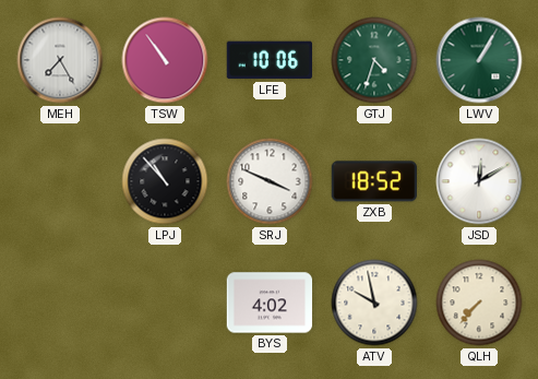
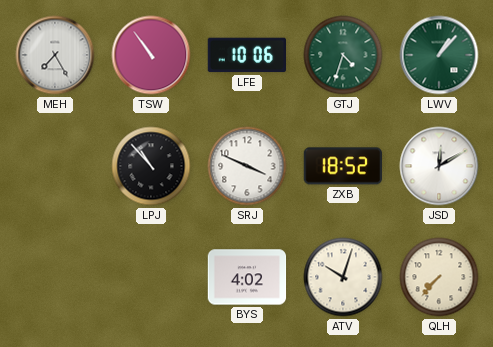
LWV: 1:05 -> 1:07
ATV: 9:58 -> 10:03
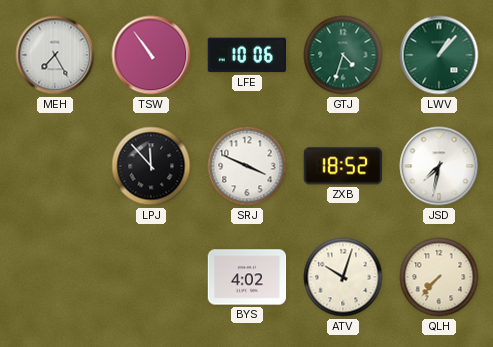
LPJ: 10:53 -> 11:53
JSD: 12:10 -> 7:32
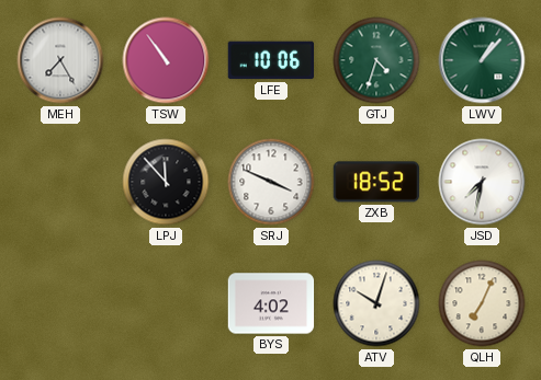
QLH: 7:37 -> 7:04
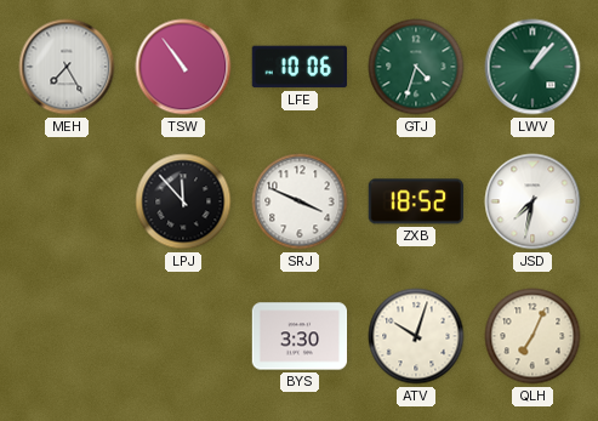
BYS: 4:02 -> 3:30
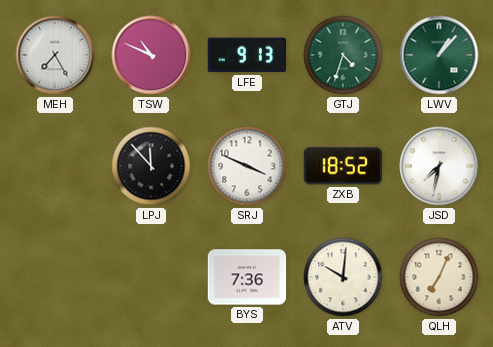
TSW: 10:54 -> 10:49
LFE: 10:06 -> 9:13
BYS: 3:30 -> 7:36
ATV: 10:03 -> 10:01
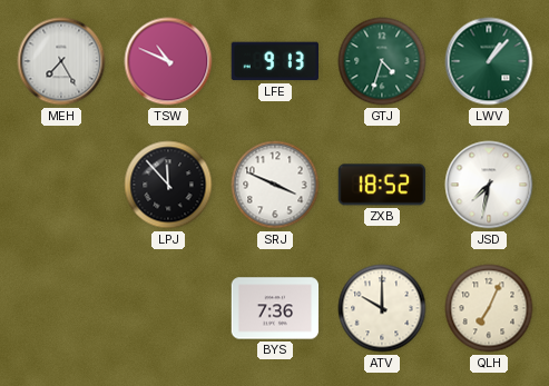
ATV: 10:01 -> 10:00
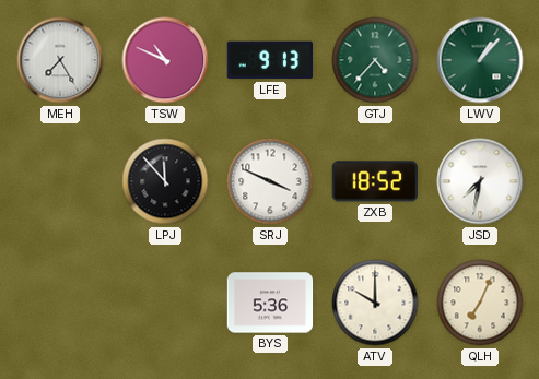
GTJ: 4:33 -> 4:37
BYS: 7:36 -> 5:36
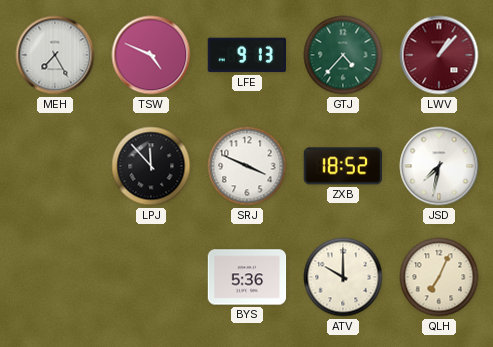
TSW: 10:49 -> 4:49
LWV dial: green -> burgundy
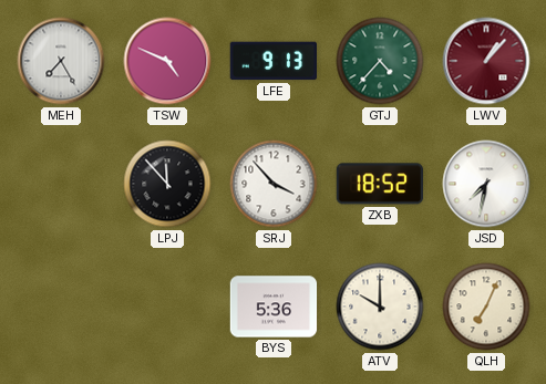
SRJ: 3:49 -> 3:53
